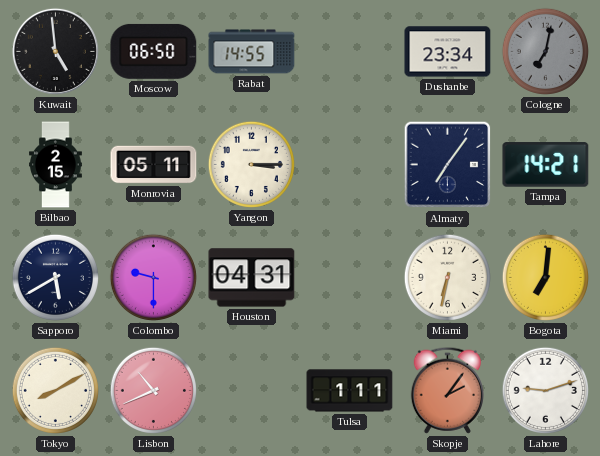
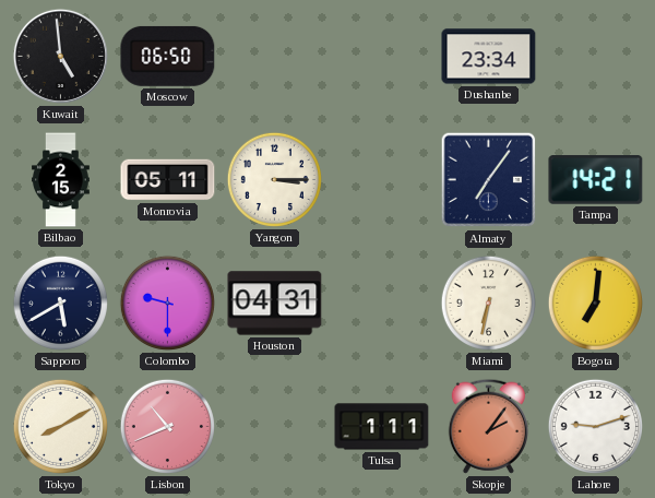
Rabat: 14:55 -> none
Cologne: 7:02 -> none
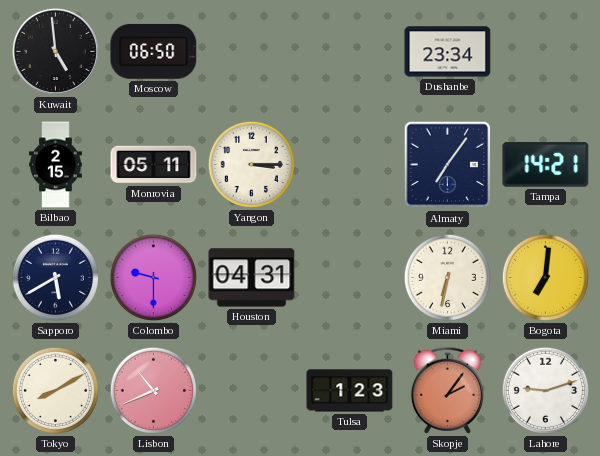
Tulsa: 1:11 -> 1:23
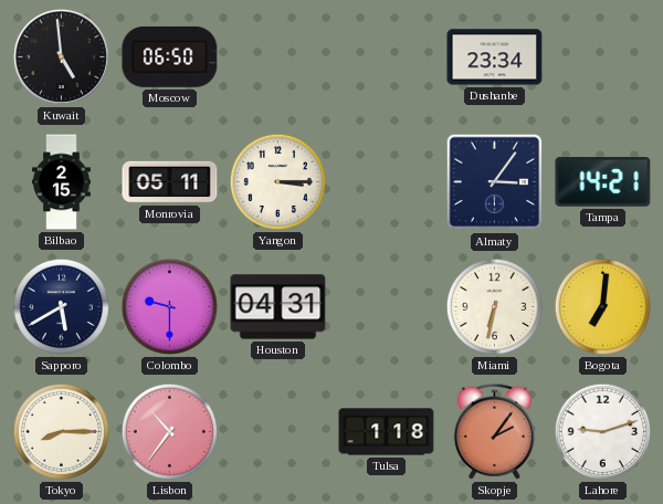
Almaty: 7:06 -> 3:06
Tokyo: 8:10 -> 8:15
Lisbon: 10:41 -> 10:36
Tulsa: 1:23 -> 1:18
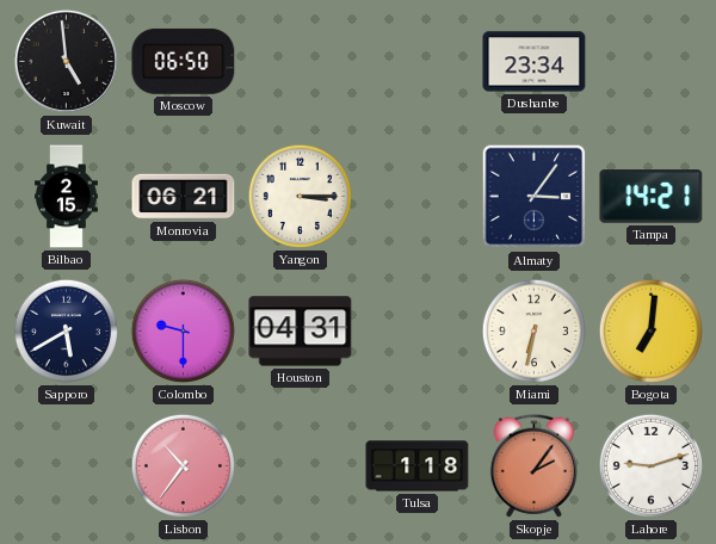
Monrovia: 05:11 -> 06:21
Tokyo: 8:15 -> none
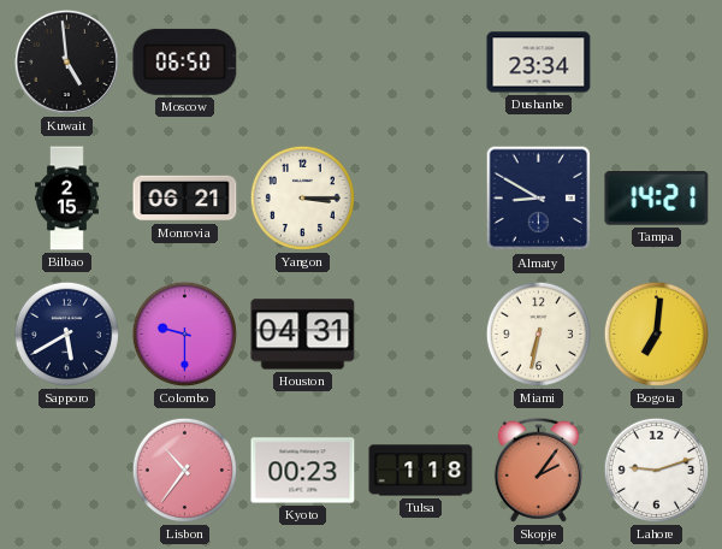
Almaty: 3:06 -> 8:50
Kyoto: none -> 00:23
